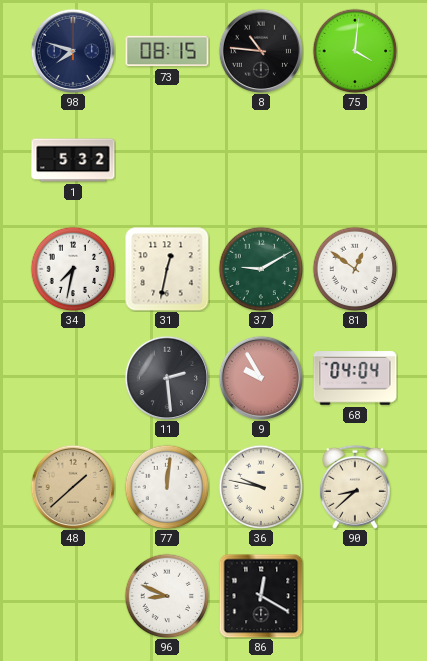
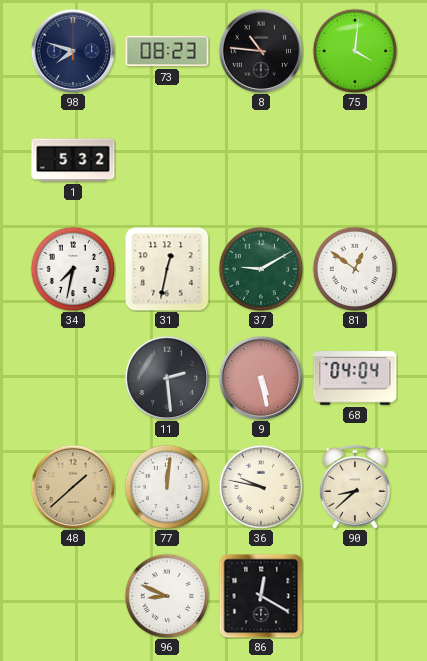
73: 08:15 -> 08:23
9: 9:55 -> 5:28
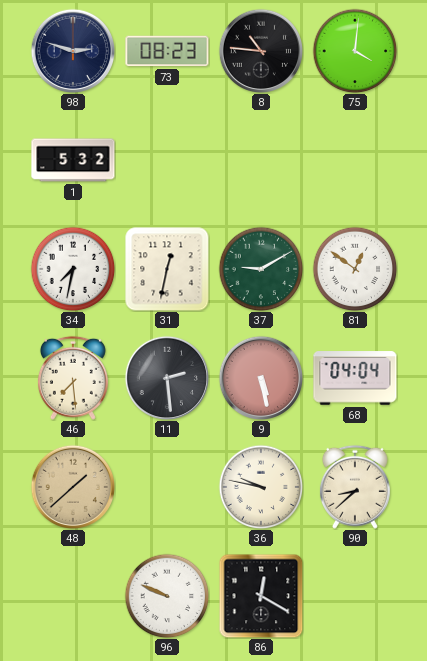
98: 7:48 -> 2:48
46: none -> 7:29
77: 12:01 -> none
96: 8:49 -> 9:49
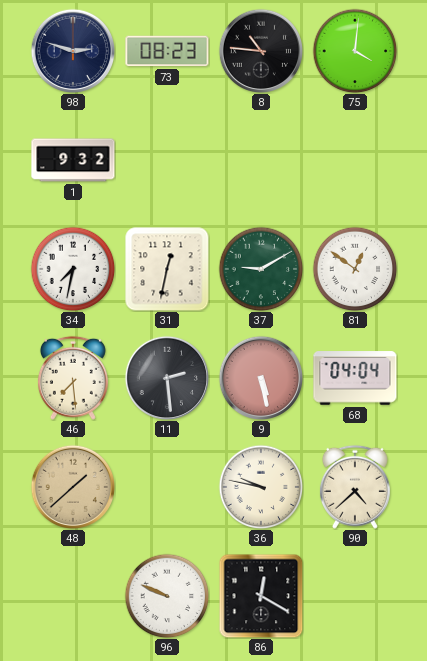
1: 5:32 -> 9:32
90: 8:38 -> 4:38
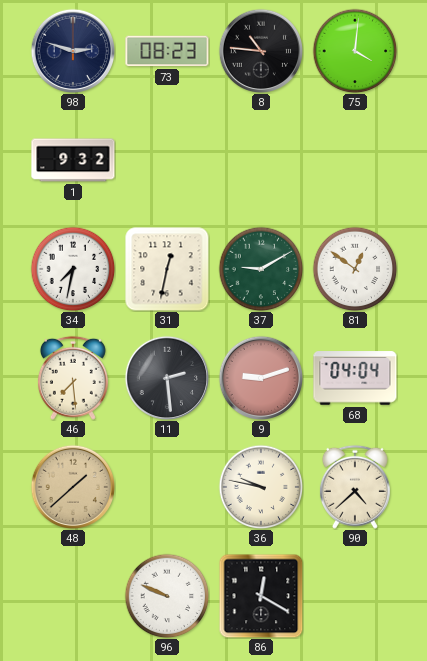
9: 5:28 -> 9:12
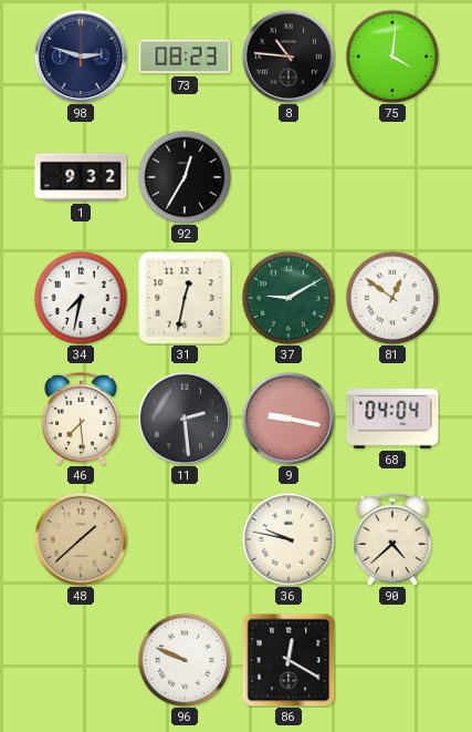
92: none -> 12:35
9: 9:12 -> 9:17
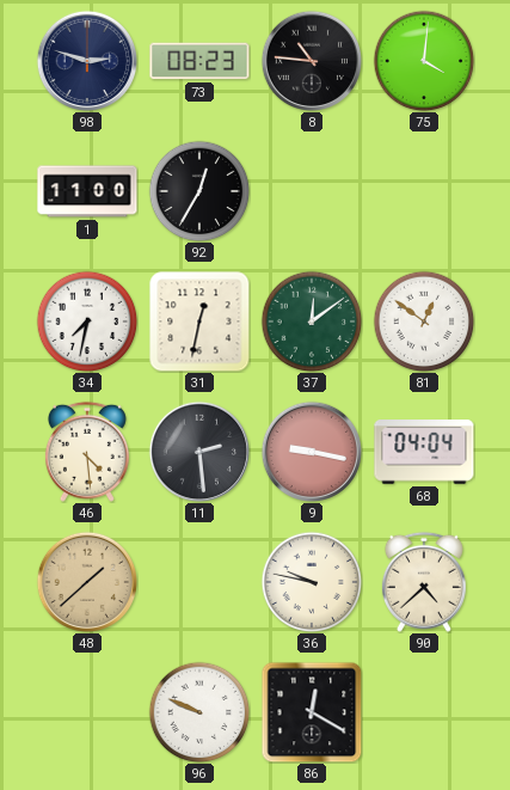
1: 9:32 -> 11:00
37: 9:10 -> 12:09
46: 7:29 -> 4:29
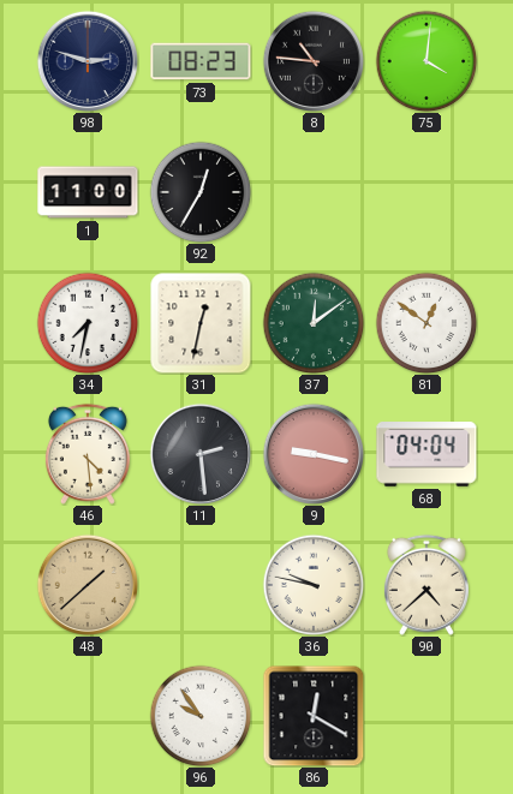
96: 9:49 -> 9:54
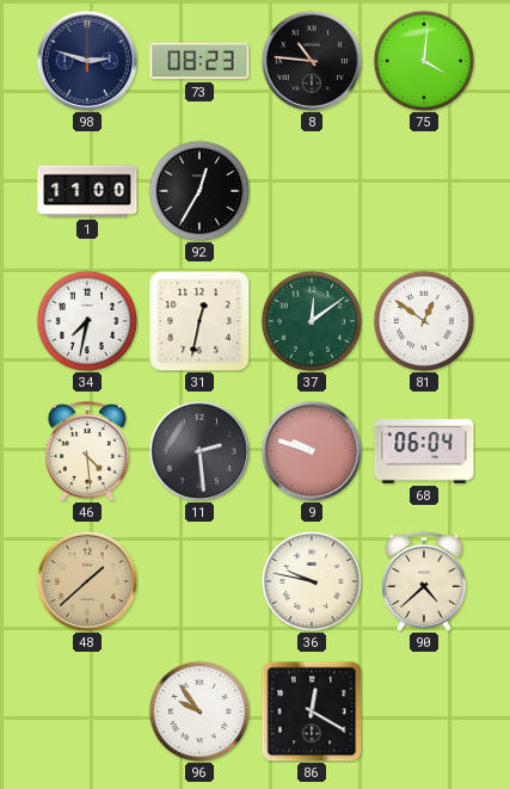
9: 9:17 -> 9:48
68: 04:04 -> 06:04
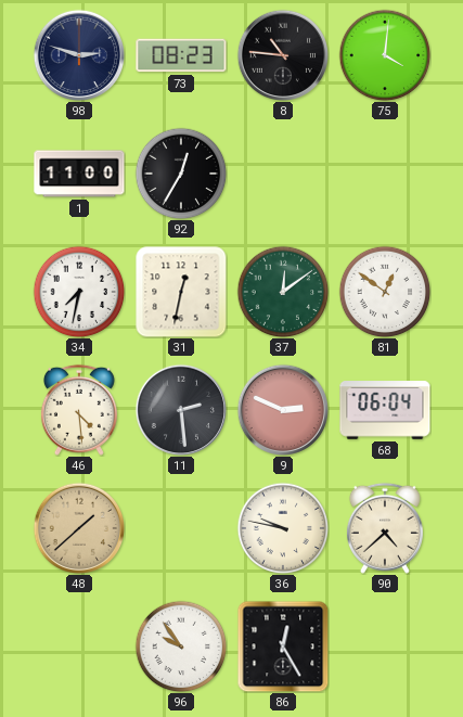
9: 9:48 -> 2:49
86: 12:20 -> 12:25
